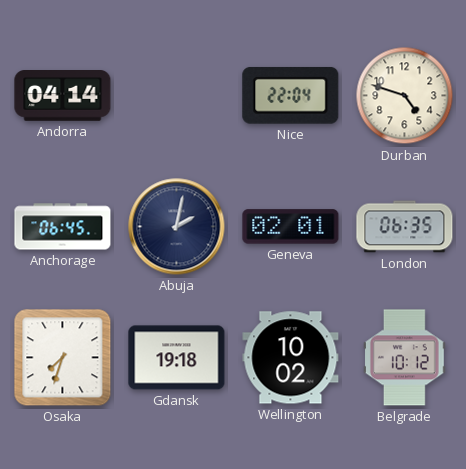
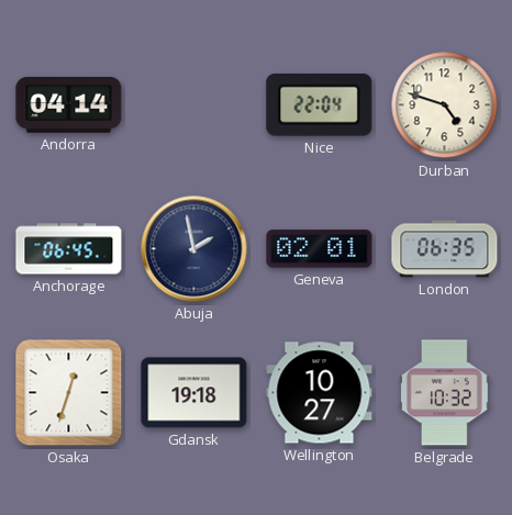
Abuja: 2:02 -> 1:58
Osaka: 7:33 -> 12:33
Wellington: 10:02 -> 10:27
Belgrade: 10:12 -> 10:32
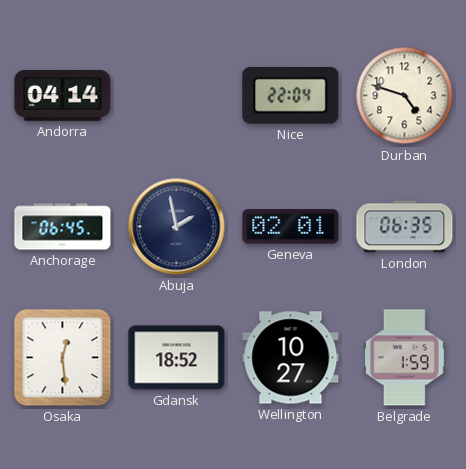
Osaka: 12:33 -> 12:29
Gdansk: 19:18 -> 18:52
Belgrade: 10:32 -> 1:59
